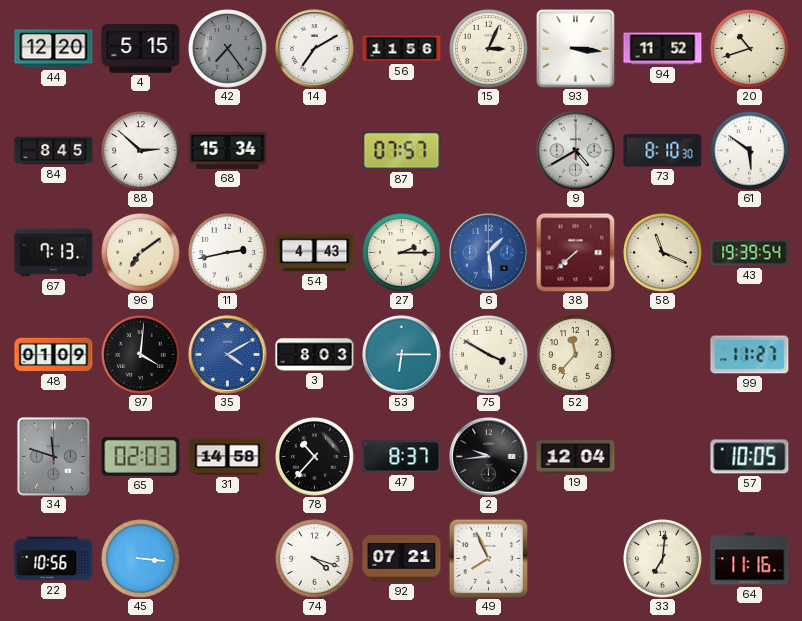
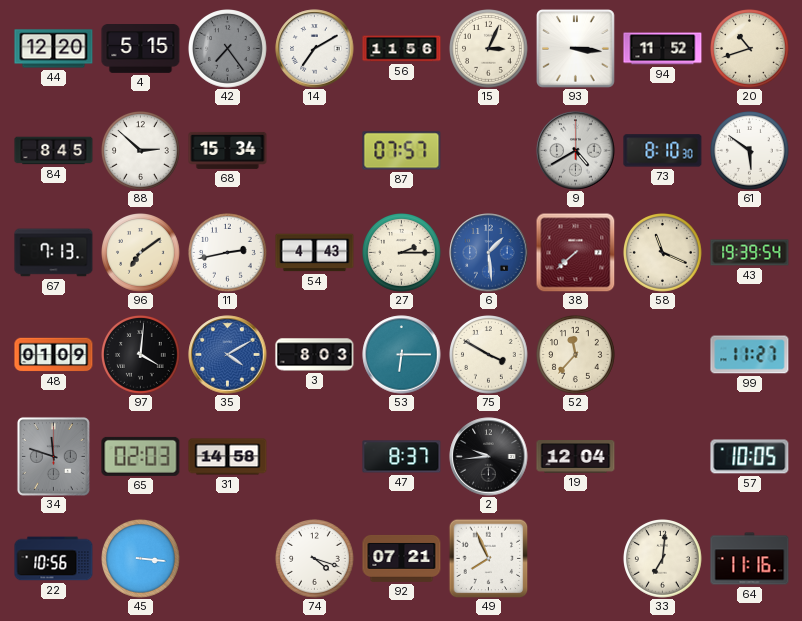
78: 10:37 -> none
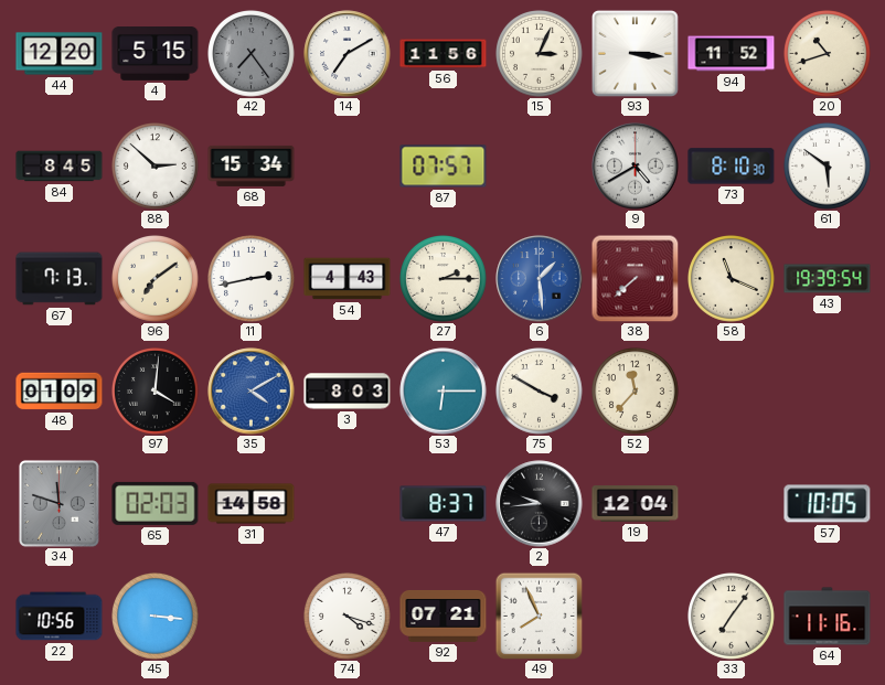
99: 11:27 -> none
33: 7:01 -> 7:06
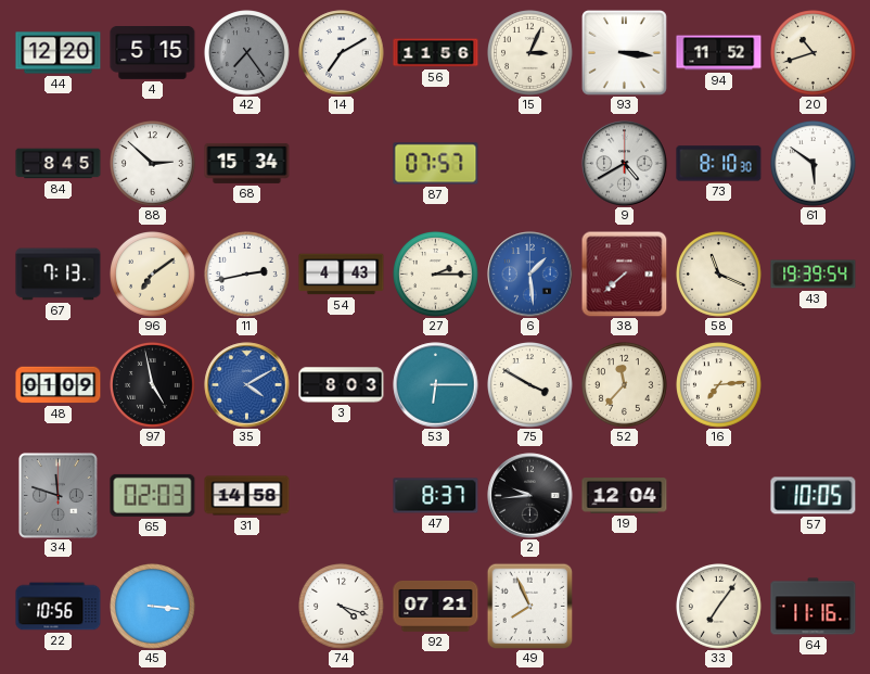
97: 4:01 -> 4:58
16: none -> 7:14
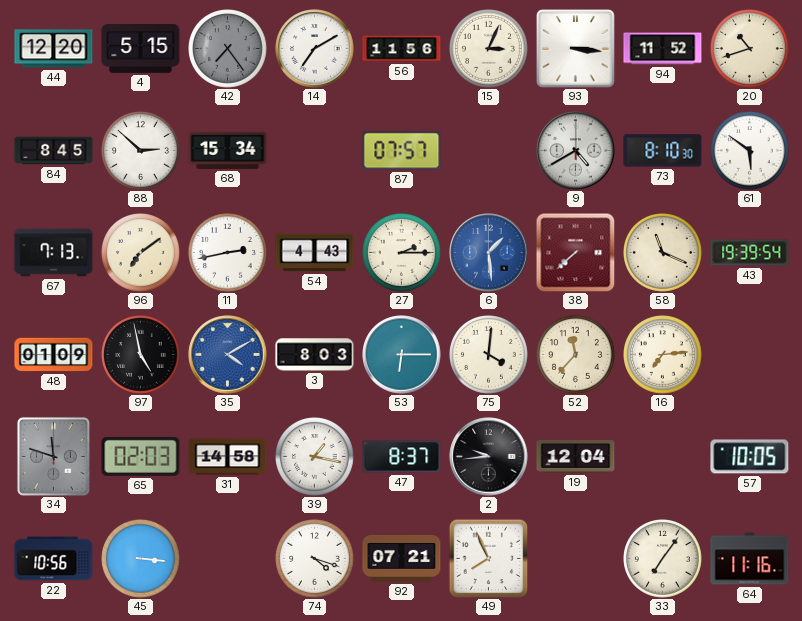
75: 3:50 -> 4:01
39: none -> 1:17
